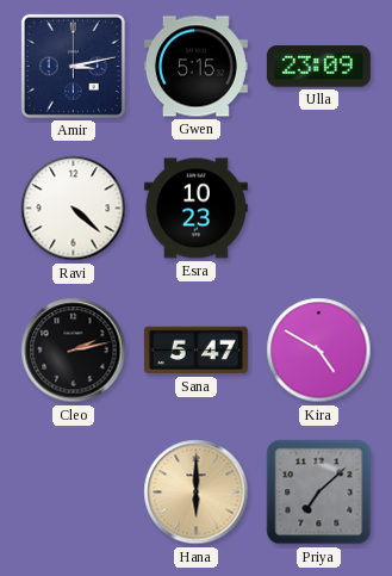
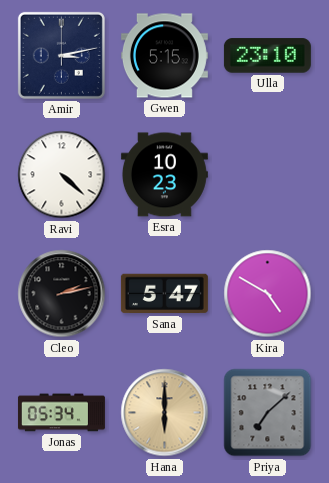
Ulla: 23:09 -> 23:10
Jonas: none -> 05:34
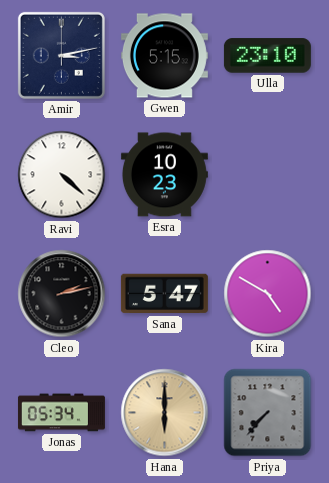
Priya: 7:08 -> 7:37
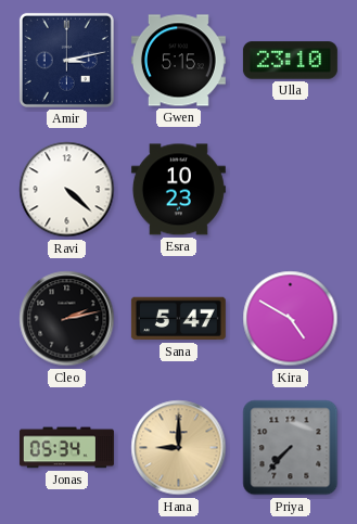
Hana: 6:00 -> 9:00
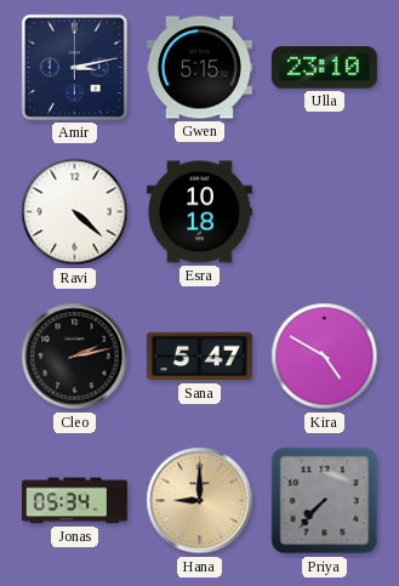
Esra: 10:23 -> 10:18
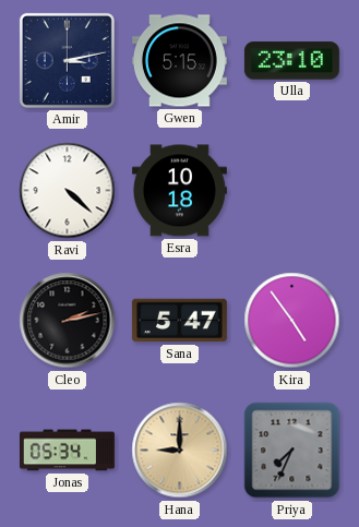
Kira: 4:50 -> 4:54
Priya: 7:37 -> 7:34
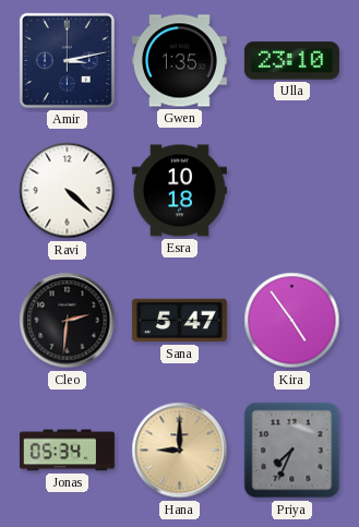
Gwen: 5:15 -> 1:35
Cleo: 2:13 -> 2:31
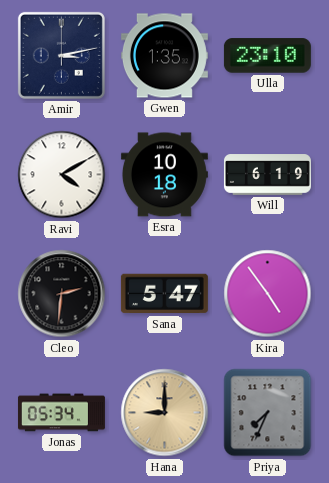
Ravi: 4:22 -> 4:10
Will: none -> 6:19
